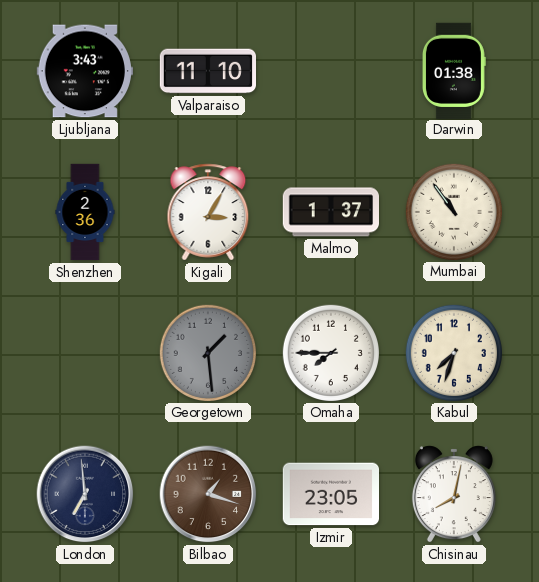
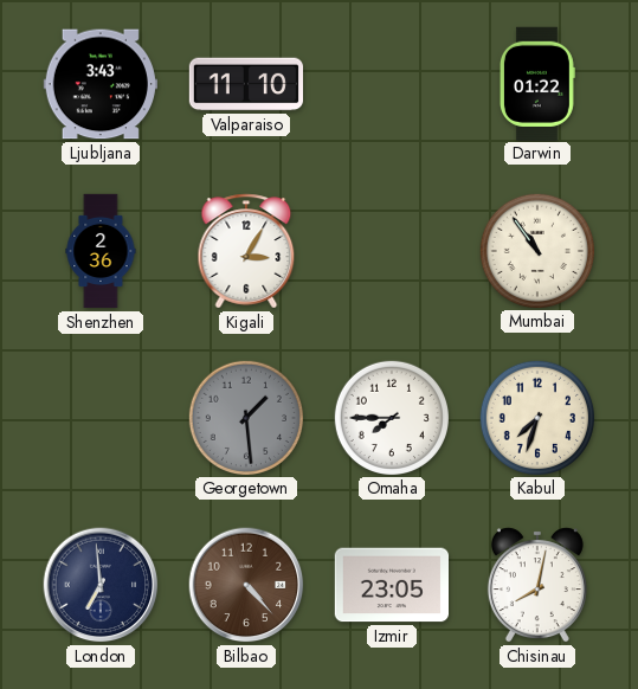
Darwin: 01:38 -> 01:22
Malmo: 1:37 -> none
Bilbao: 1:18 -> 4:23
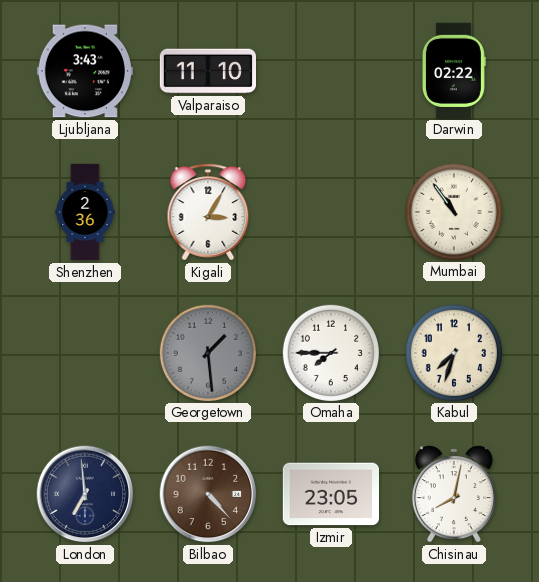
Darwin: 01:22 -> 02:22
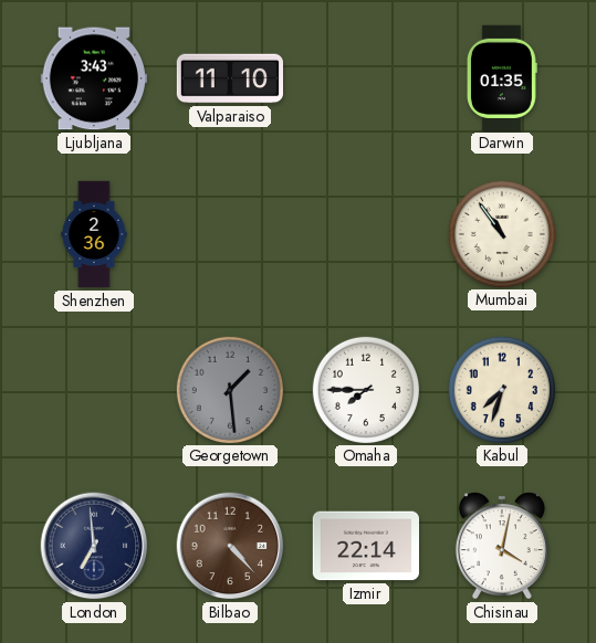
Darwin: 02:22 -> 01:35
Kigali: 3:05 -> none
Izmir: 23:05 -> 22:14
Chisinau: 8:02 -> 4:02
